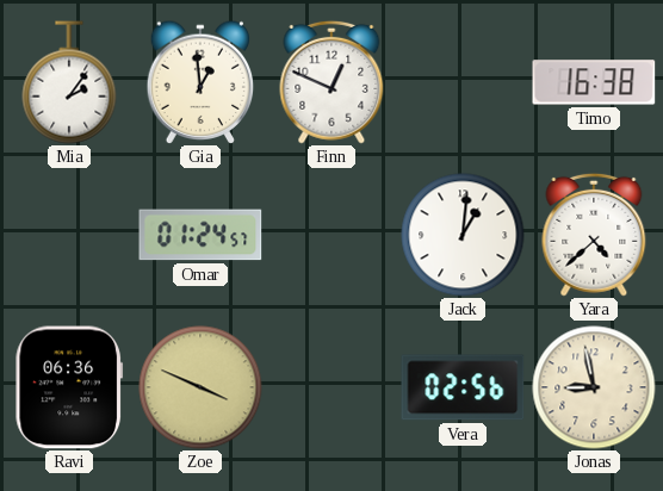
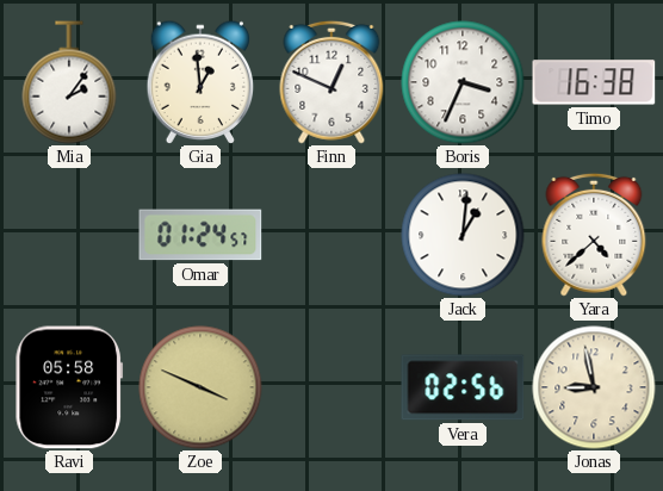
Boris: none -> 3:34
Ravi: 06:36 -> 05:58
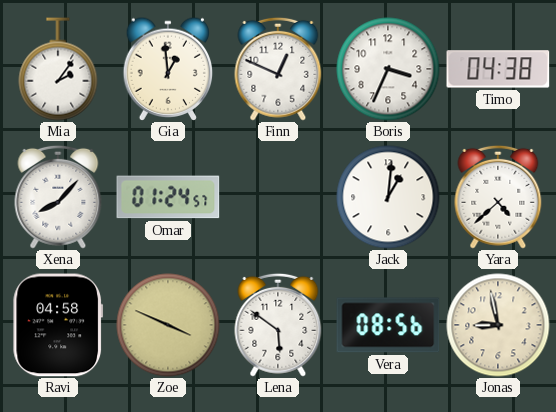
Timo: 16:38 -> 04:38
Xena: none -> 8:07
Ravi: 05:58 -> 04:58
Lena: none -> 5:51
Vera: 02:56 -> 08:56
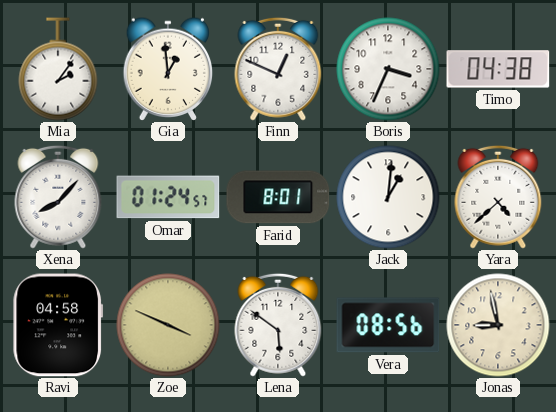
Farid: none -> 8:01
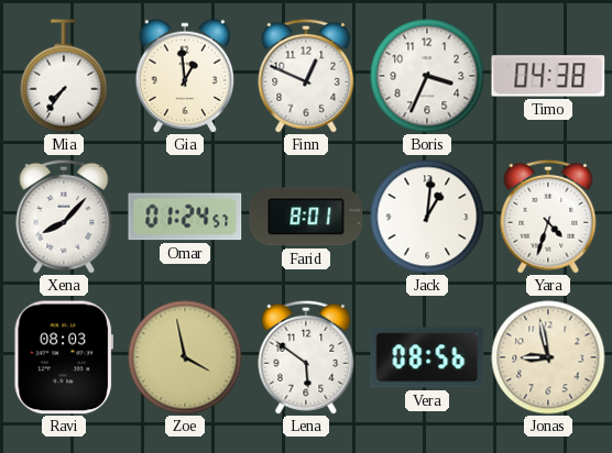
Mia: 2:06 -> 7:36
Yara: 4:38 -> 4:33
Ravi: 04:58 -> 08:03
Zoe: 3:49 -> 3:58
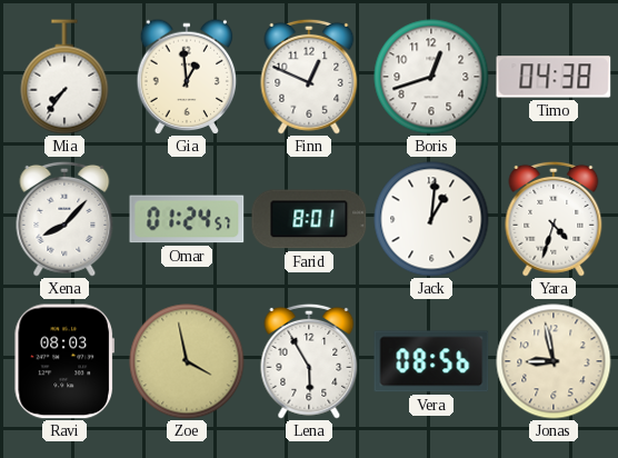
Boris: 3:34 -> 12:42
Lena: 5:51 -> 5:55
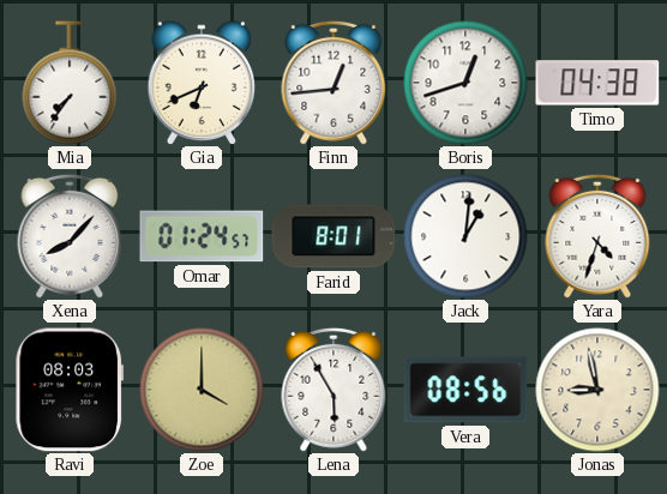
Gia: 12:59 -> 6:41
Finn: 12:49 -> 12:44
Zoe: 3:58 -> 4:00
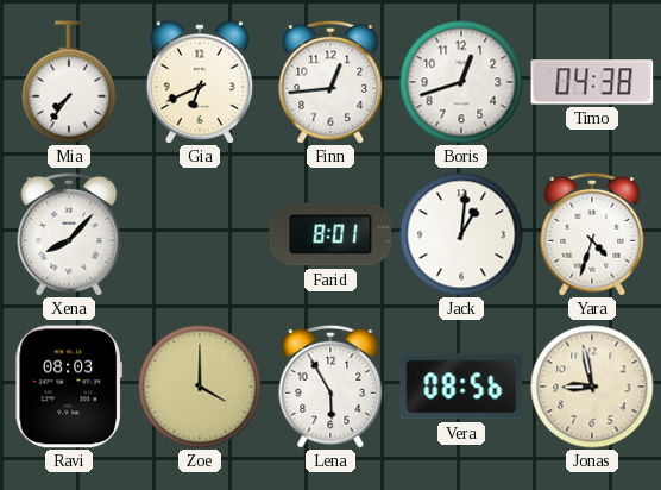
Omar: 01:24 -> none
